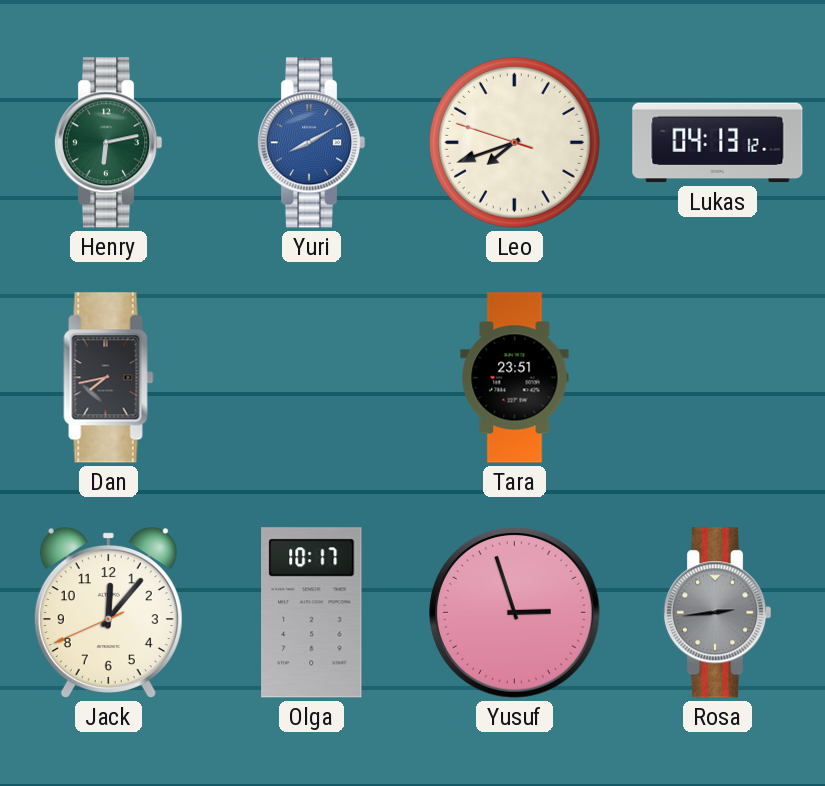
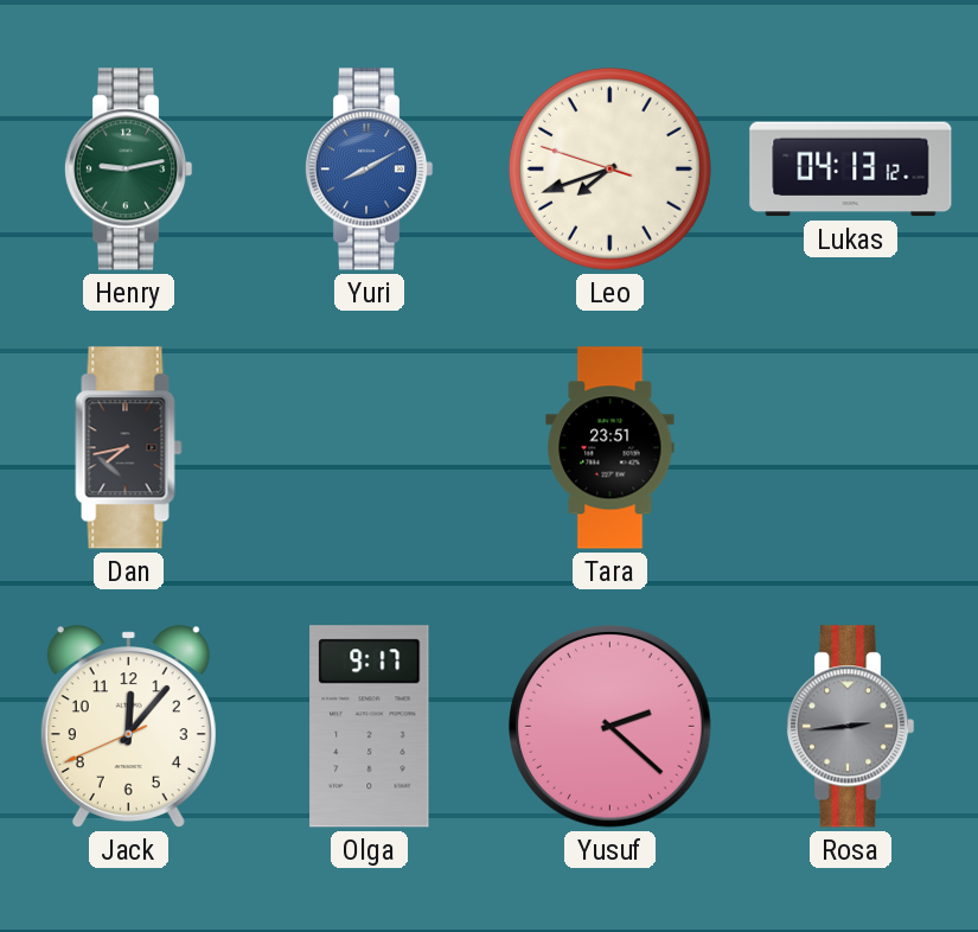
Henry: 6:13 -> 9:13
Olga: 10:17 -> 9:17
Yusuf: 2:57 -> 2:22
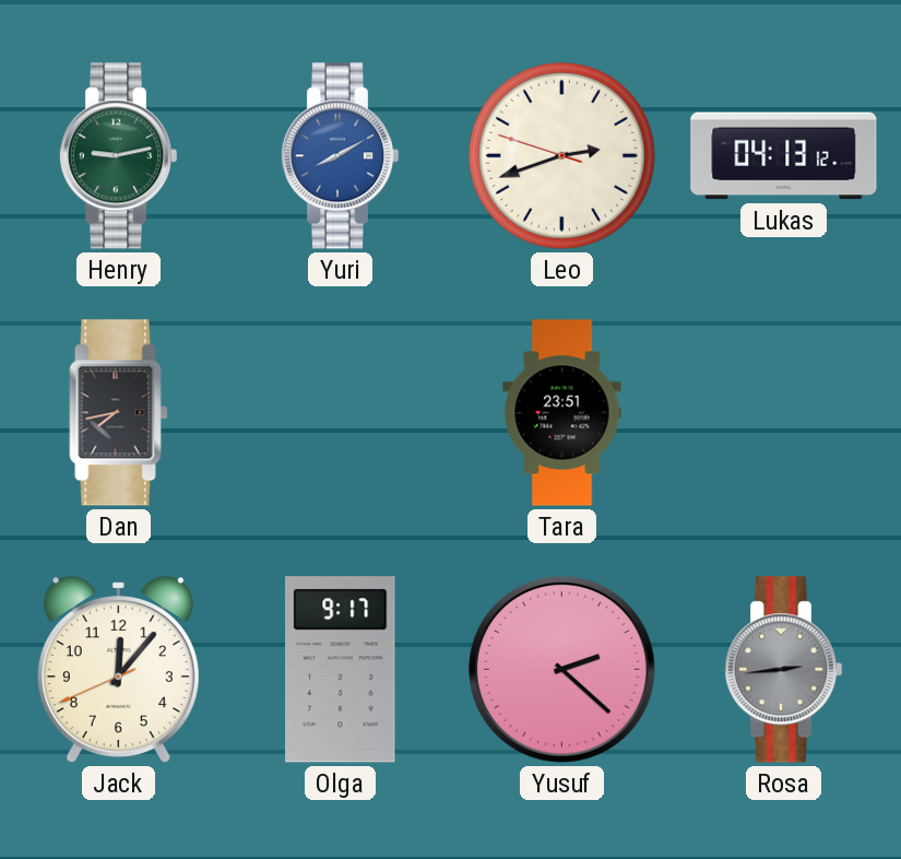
Leo: 7:41 -> 2:41
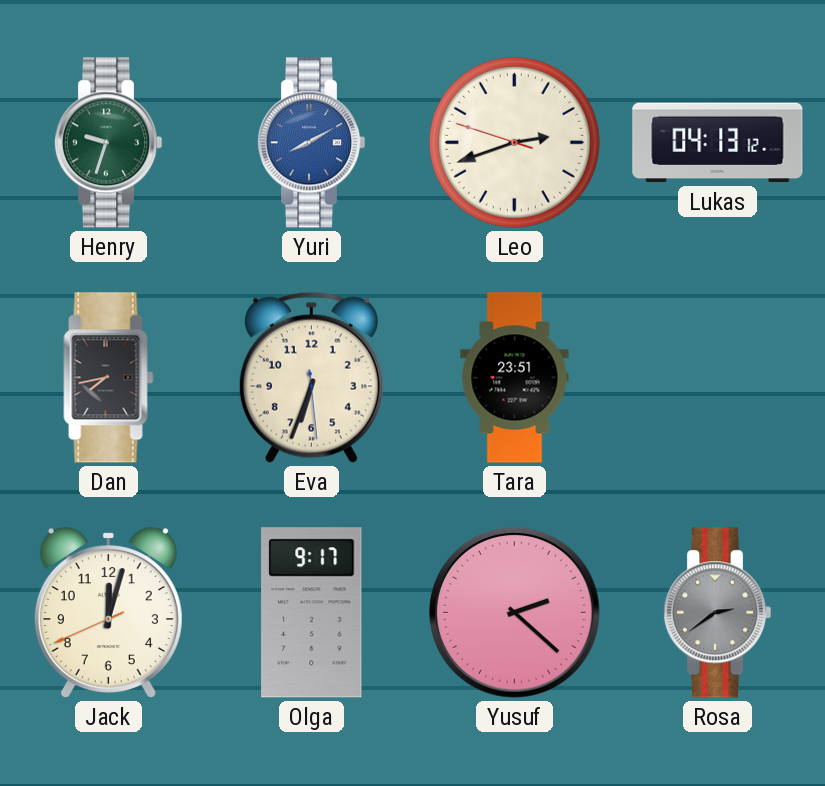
Henry: 9:13 -> 9:33
Eva: none -> 6:33
Jack: 12:06 -> 12:02
Rosa: 2:44 -> 2:39
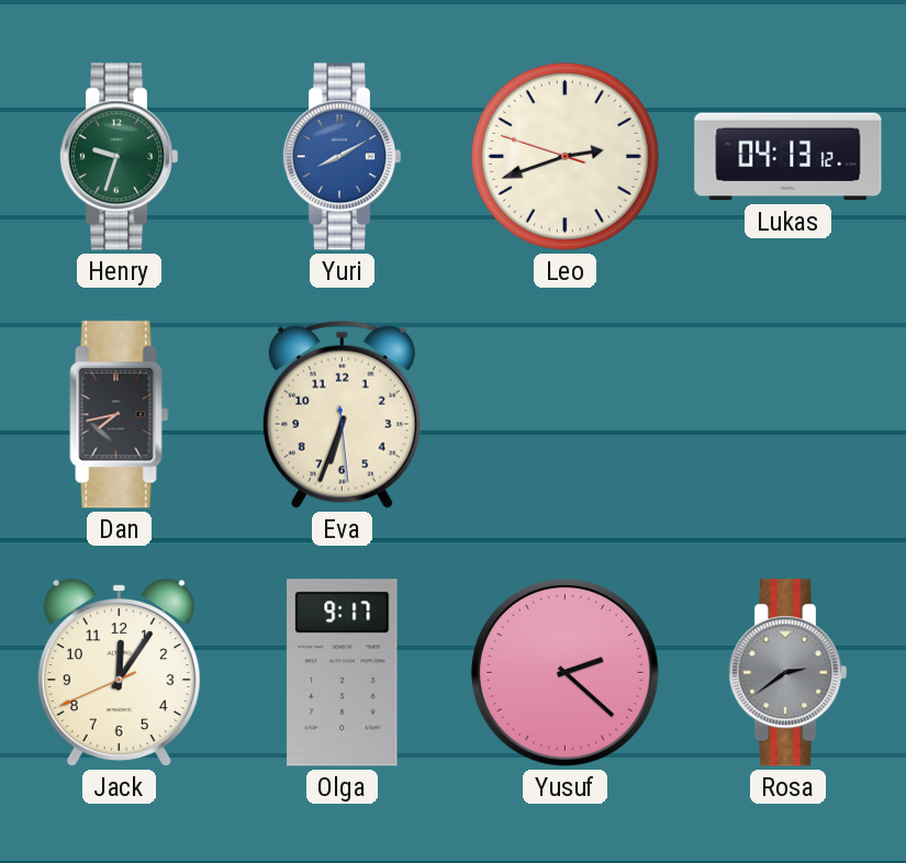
Tara: 23:51 -> none
Jack: 12:02 -> 12:05
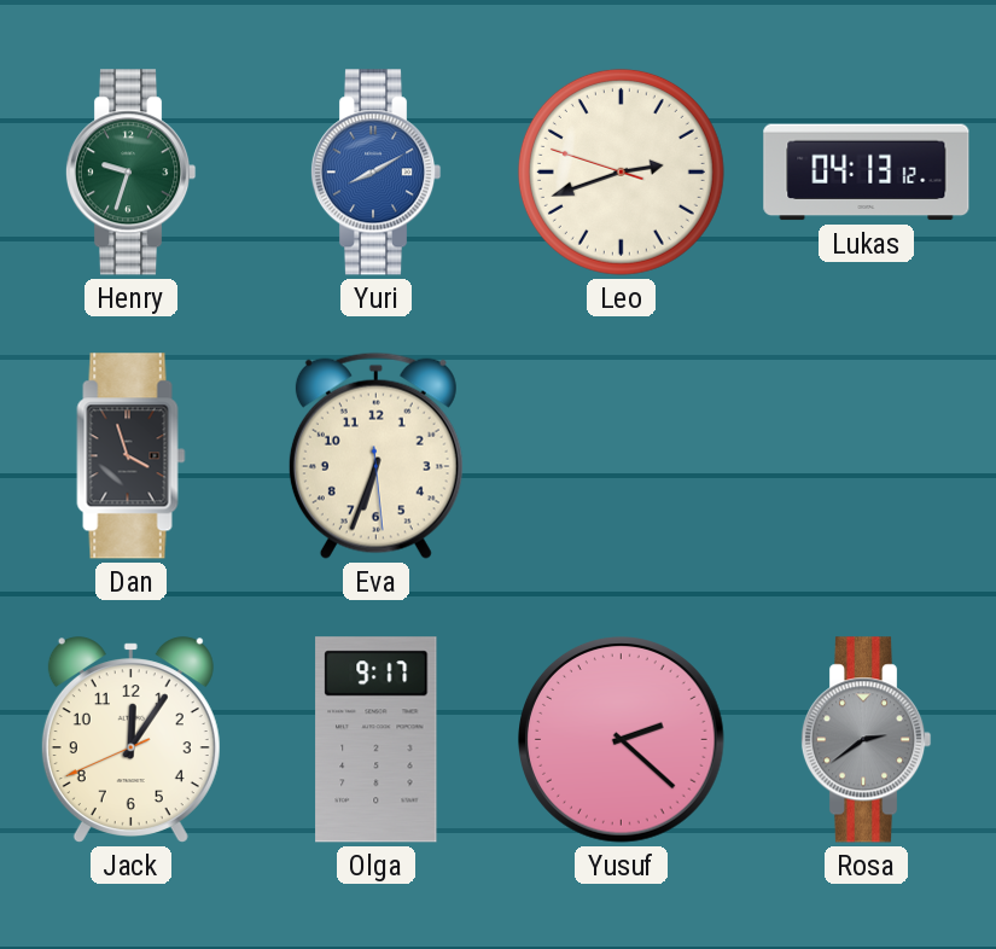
Dan: 7:43 -> 3:57
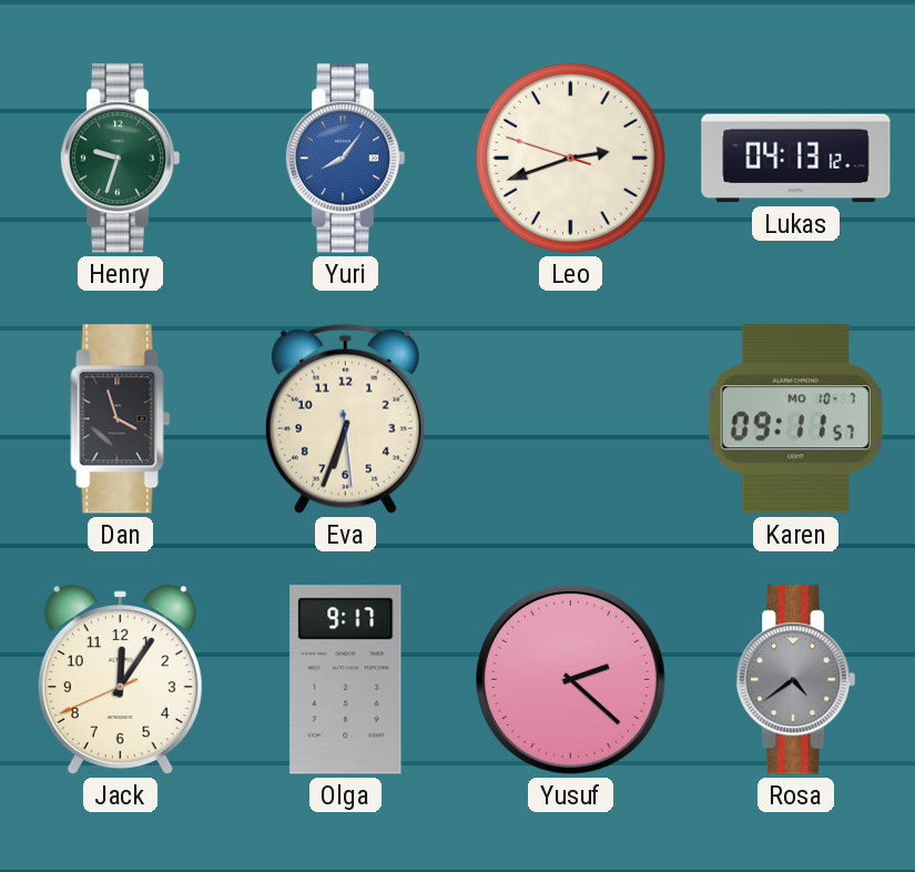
Yuri: 8:10 -> 8:06
Karen: none -> 09:11
Rosa: 2:39 -> 4:39
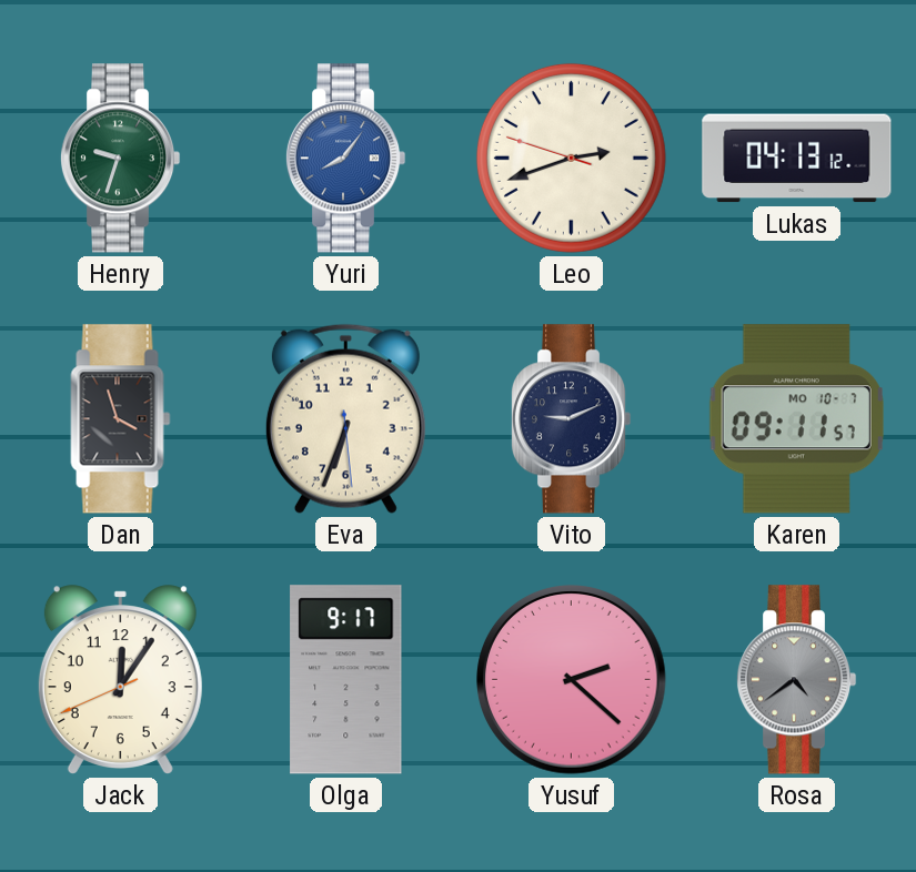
Vito: none -> 9:11
